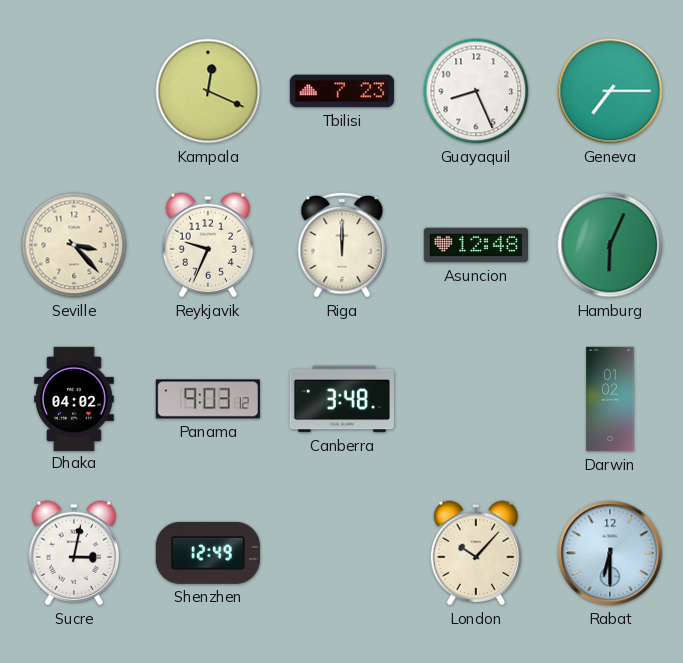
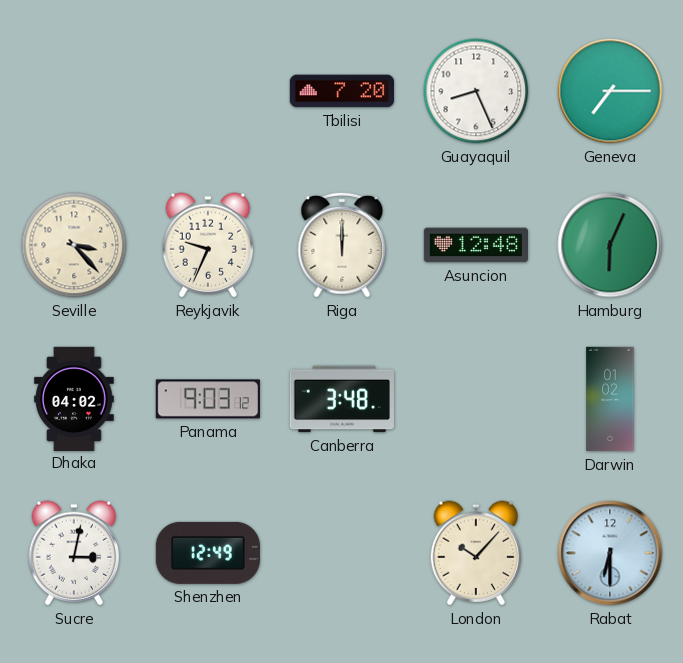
Kampala: 12:19 -> none
Tbilisi: 7:23 -> 7:20
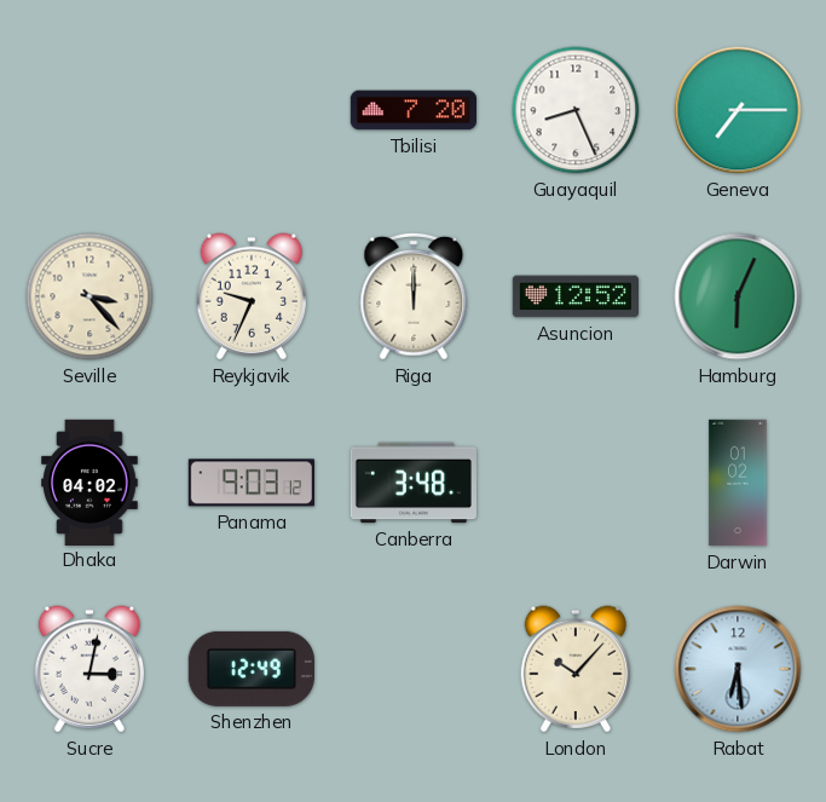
Asuncion: 12:48 -> 12:52
Rabat: 6:30 -> 6:29
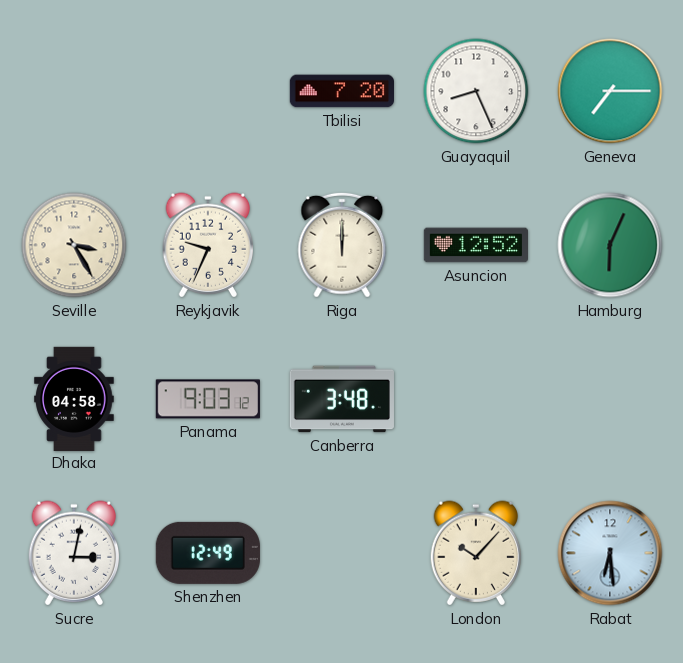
Seville: 3:23 -> 3:25
Dhaka: 04:02 -> 04:58
Darwin: 01:02 -> none
